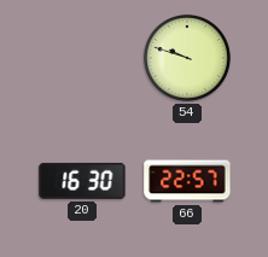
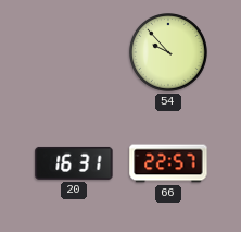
54: 9:48 -> 9:53
20: 16:30 -> 16:31
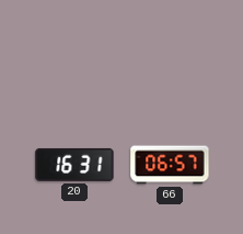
54: 9:53 -> none
66: 22:57 -> 06:57
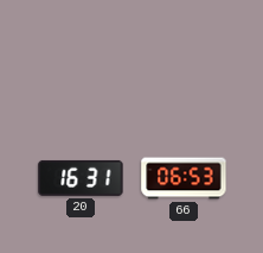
66: 06:57 -> 06:53
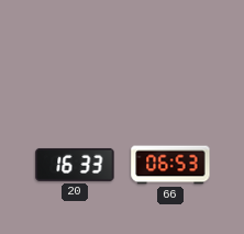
20: 16:31 -> 16:33
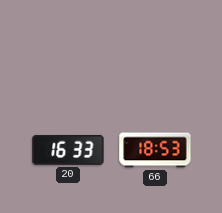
66: 06:53 -> 18:53
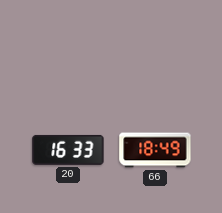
66: 18:53 -> 18:49
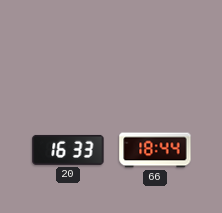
66: 18:49 -> 18:44
